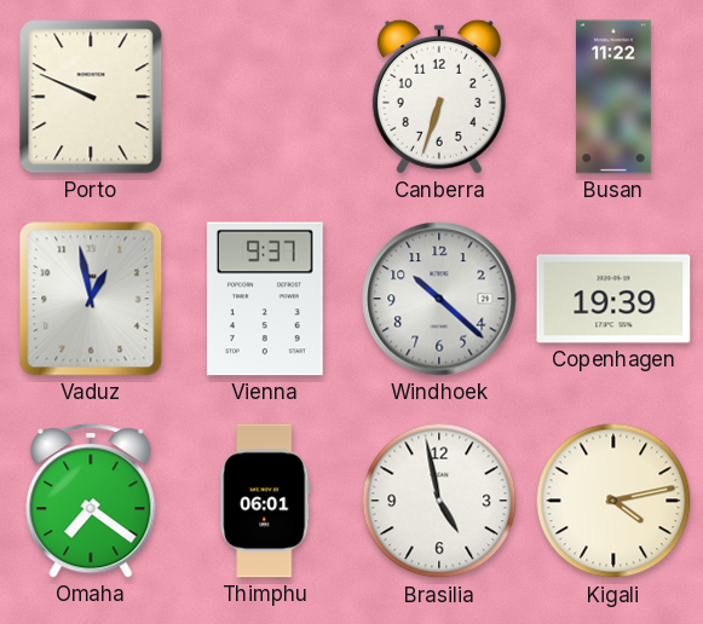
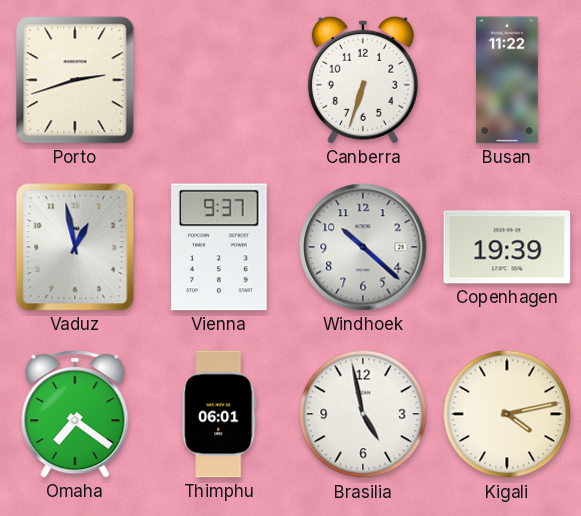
Porto: 9:49 -> 2:42
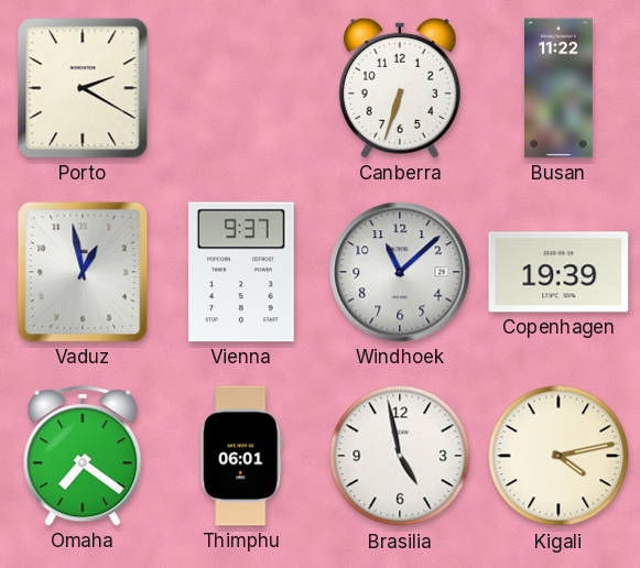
Porto: 2:42 -> 2:20
Windhoek: 10:22 -> 11:08
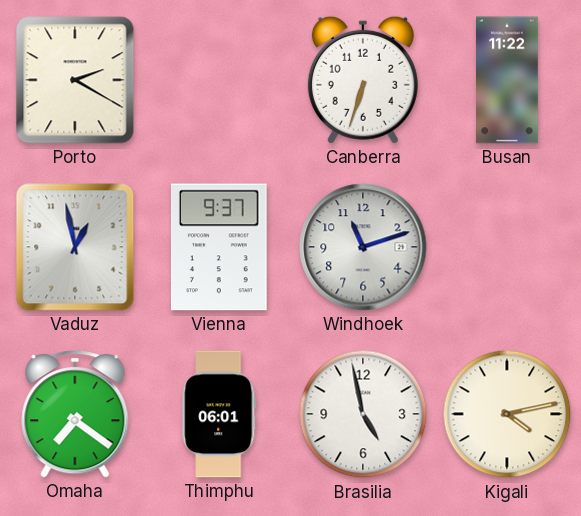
Windhoek: 11:08 -> 11:12
Copenhagen: 19:39 -> none
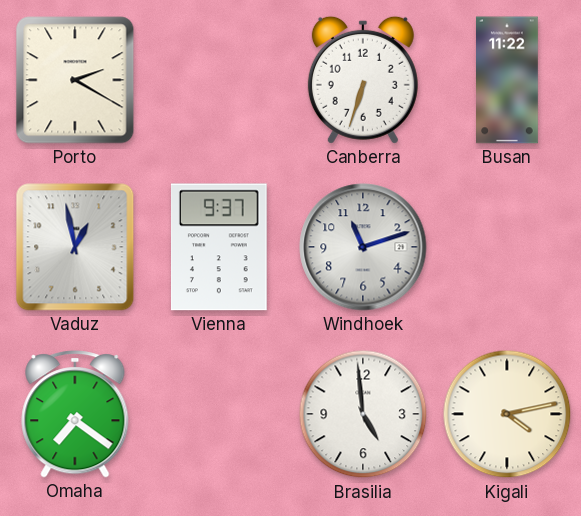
Thimphu: 06:01 -> none
Brasilia: 4:58 -> 4:59
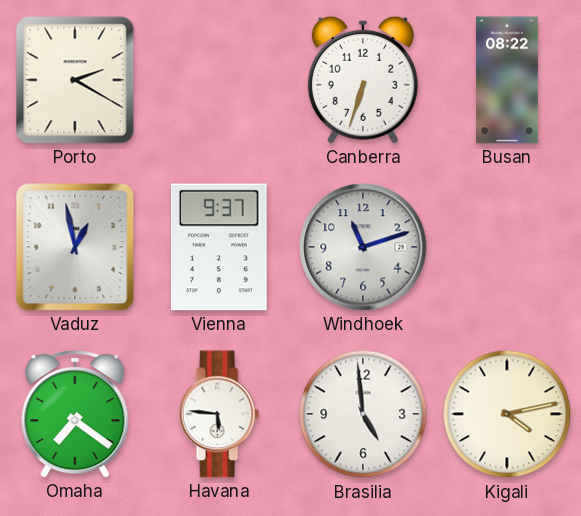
Busan: 11:22 -> 08:22
Havana: none -> 5:46
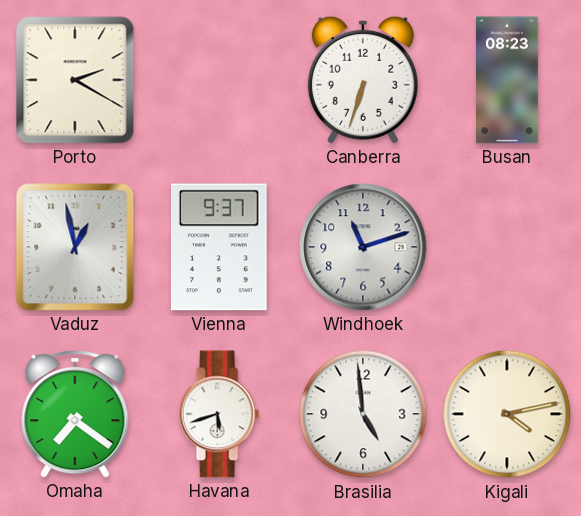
Busan: 08:22 -> 08:23
Havana: 5:46 -> 5:42
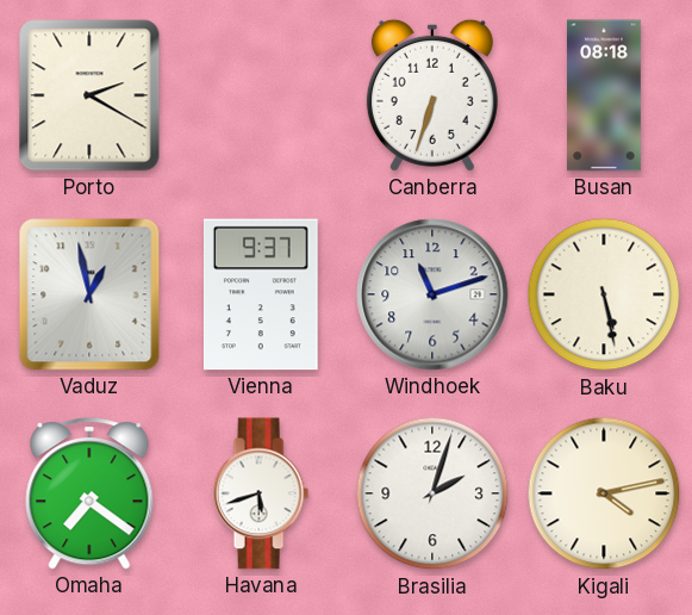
Busan: 08:23 -> 08:18
Baku: none -> 5:28
Brasilia: 4:59 -> 2:03
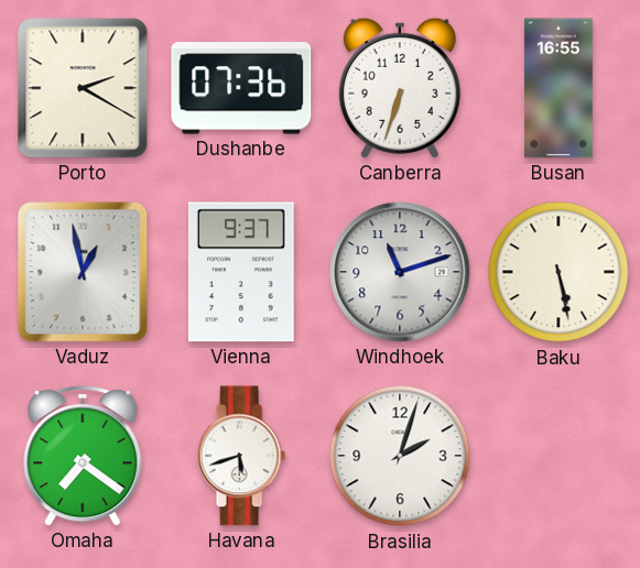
Dushanbe: none -> 07:36
Busan: 08:18 -> 16:55
Kigali: 4:13 -> none
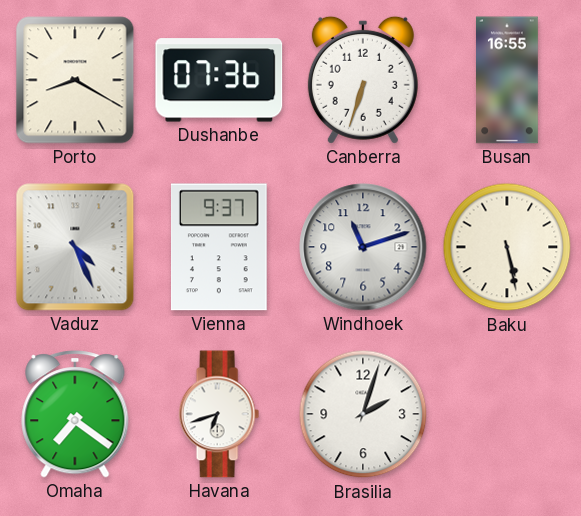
Porto: 2:20 -> 8:20
Vaduz: 12:58 -> 4:26
Havana: 5:42 -> 6:42
